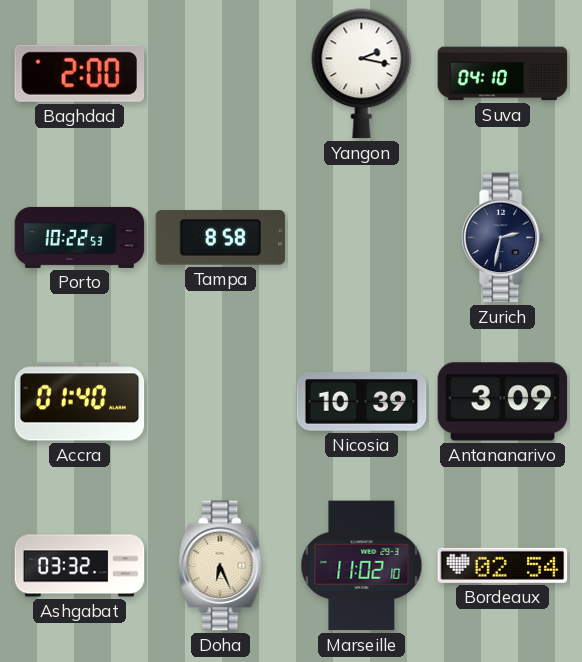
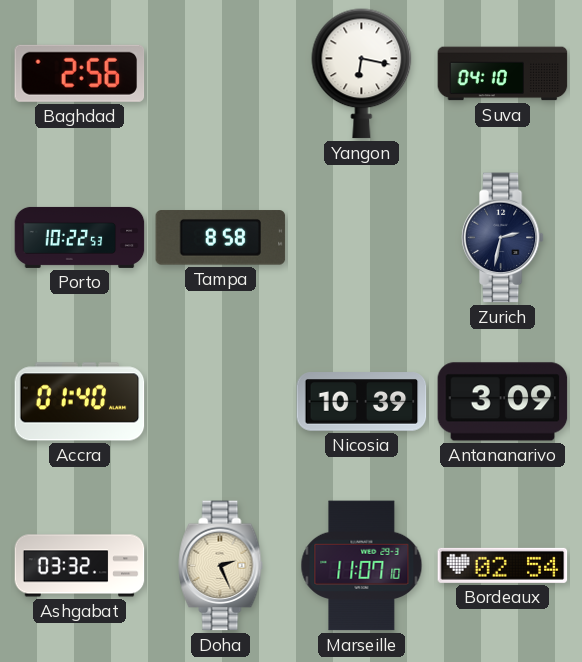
Baghdad: 2:00 -> 2:56
Yangon: 2:17 -> 6:17
Doha: 6:26 -> 2:26
Marseille: 11:02 -> 11:07
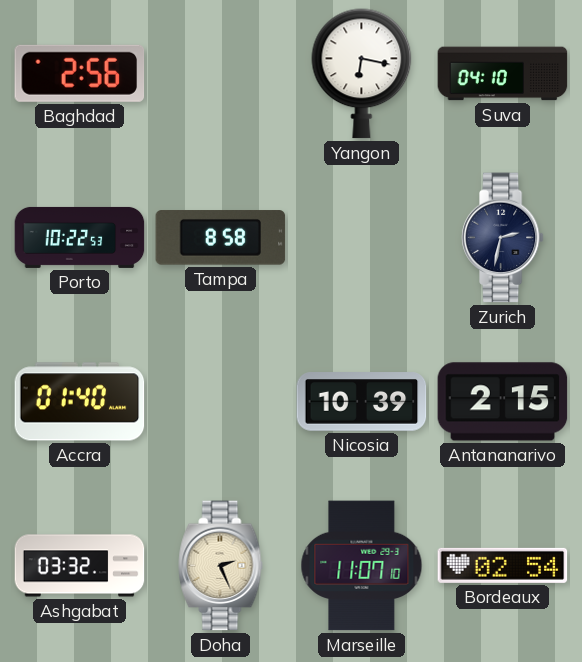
Antananarivo: 3:09 -> 2:15
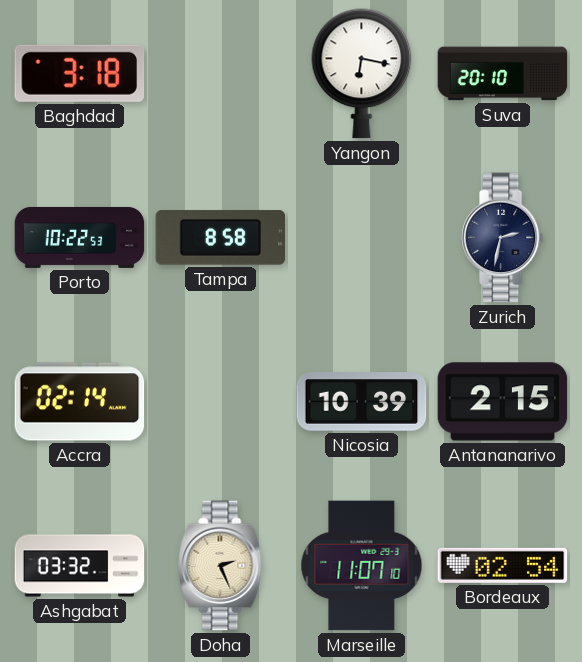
Baghdad: 2:56 -> 3:18
Suva: 04:10 -> 20:10
Accra: 01:40 -> 02:14
